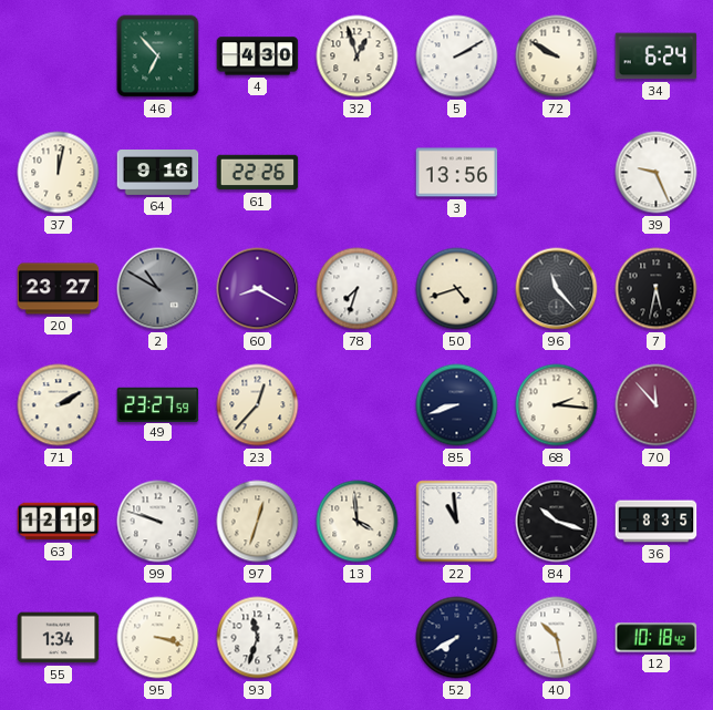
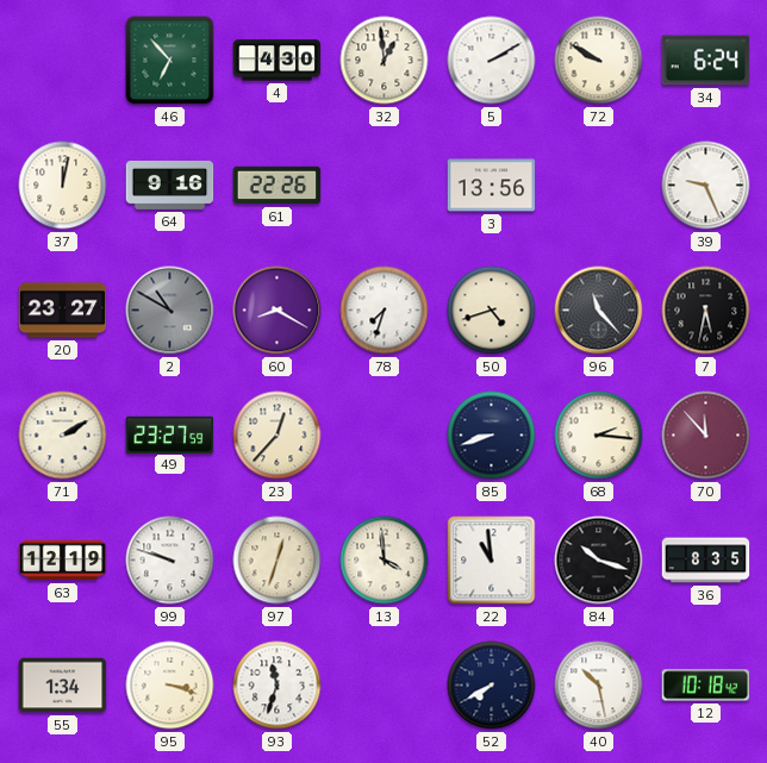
32: 12:57 -> 12:59
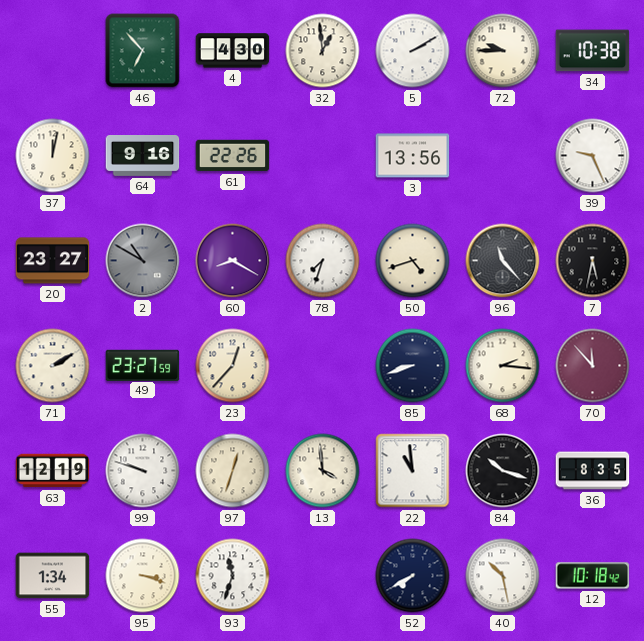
72: 9:50 -> 9:45
34: 6:24 -> 10:38
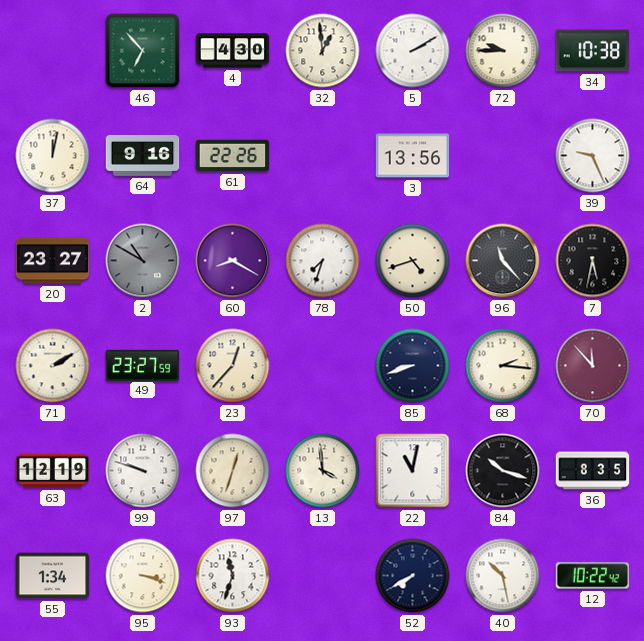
22: 10:59 -> 11:02
12: 10:18 -> 10:22
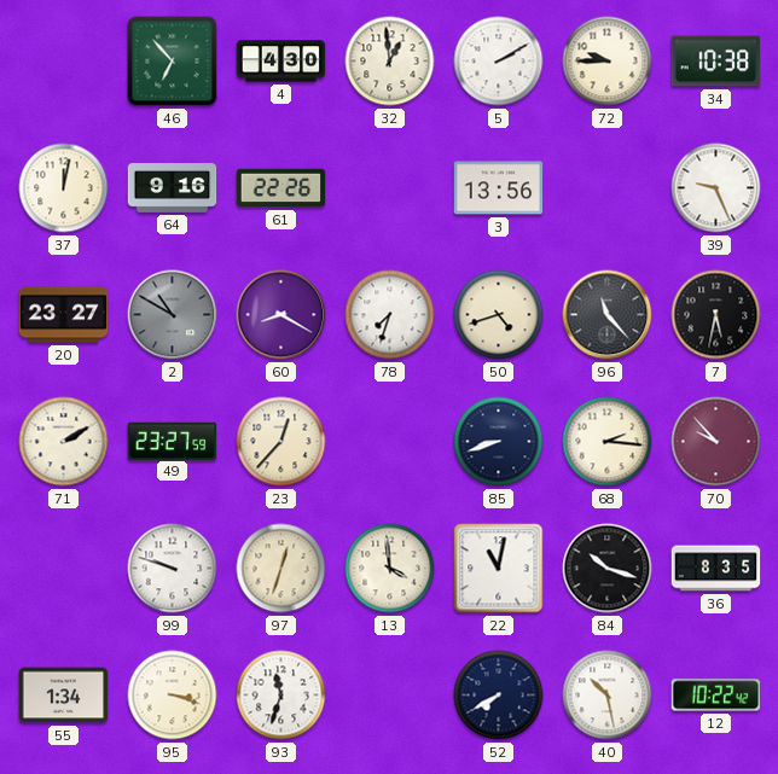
70: 11:53 -> 9:53
63: 12:19 -> none
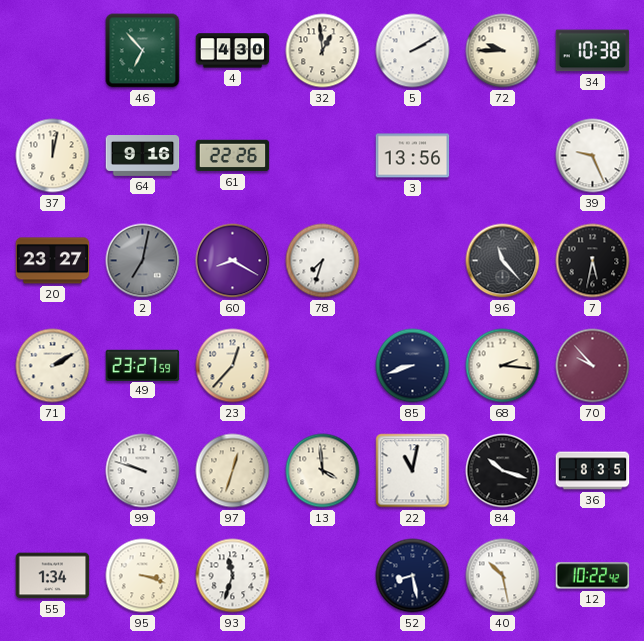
2: 10:50 -> 7:02
50: 4:42 -> none
52: 7:40 -> 8:28
